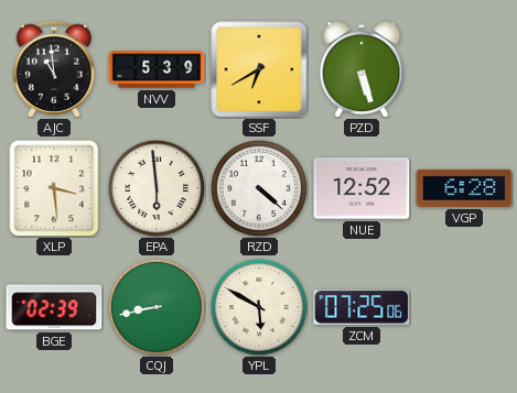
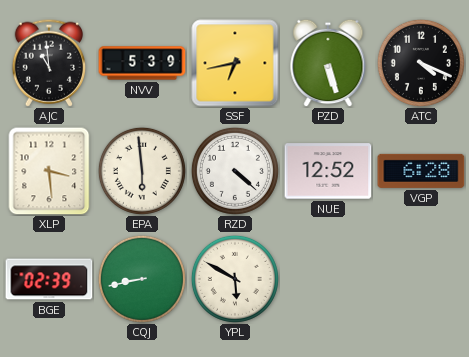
SSF: 6:40 -> 6:43
ATC: none -> 4:19
ZCM: 07:25 -> none
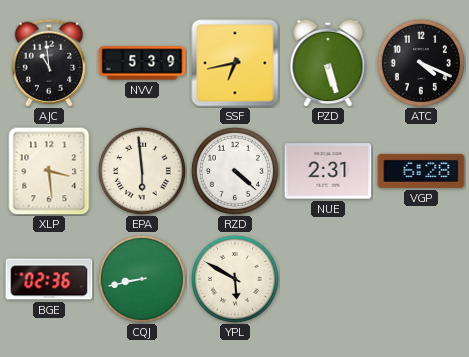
NUE: 12:52 -> 2:31
BGE: 02:39 -> 02:36
